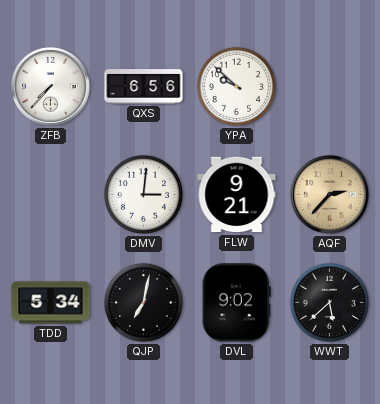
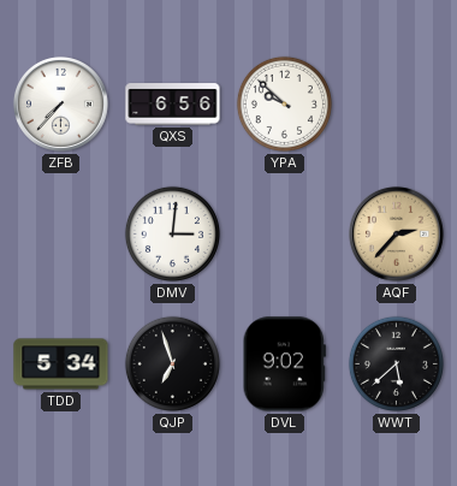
FLW: 9:21 -> none
QJP: 7:02 -> 6:57
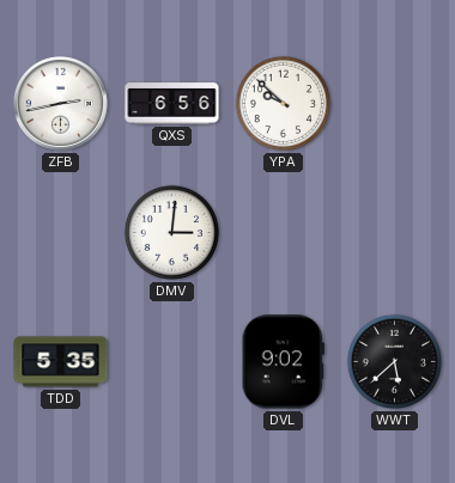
ZFB: 7:37 -> 2:43
AQF: 2:37 -> none
TDD: 5:34 -> 5:35
QJP: 6:57 -> none
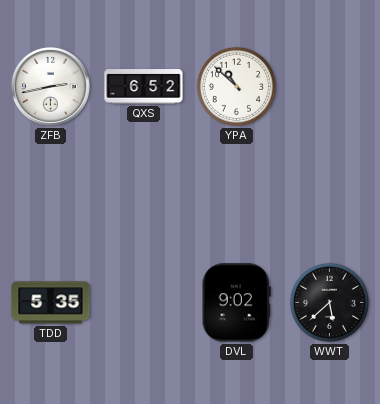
QXS: 6:56 -> 6:52
YPA: 9:52 -> 10:52
DMV: 3:01 -> none
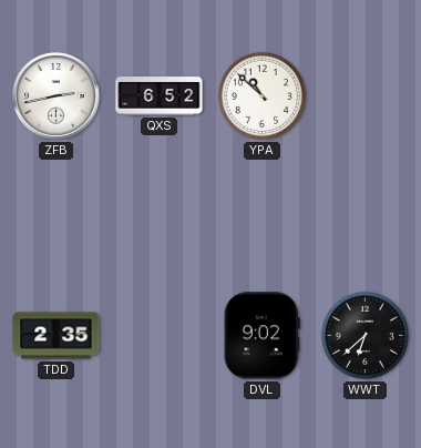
TDD: 5:35 -> 2:35
WWT: 5:38 -> 6:38
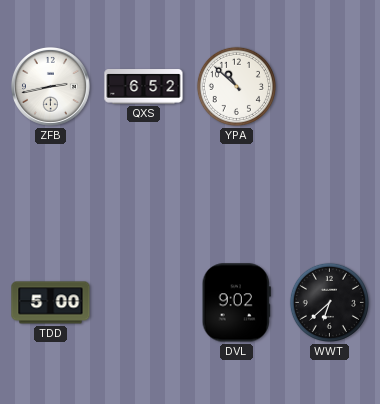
TDD: 2:35 -> 5:00
